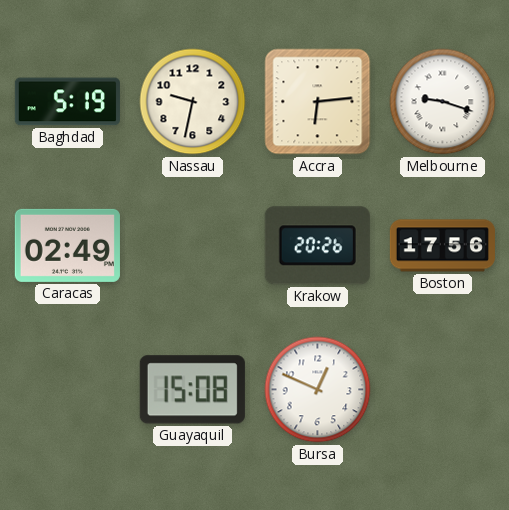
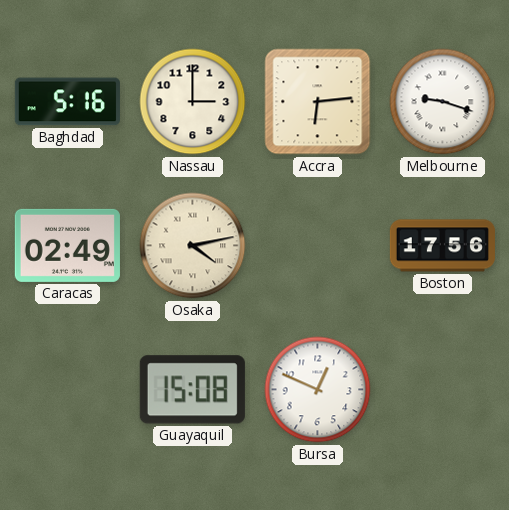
Baghdad: 5:19 -> 5:16
Nassau: 9:32 -> 3:00
Osaka: none -> 4:13
Krakow: 20:26 -> none
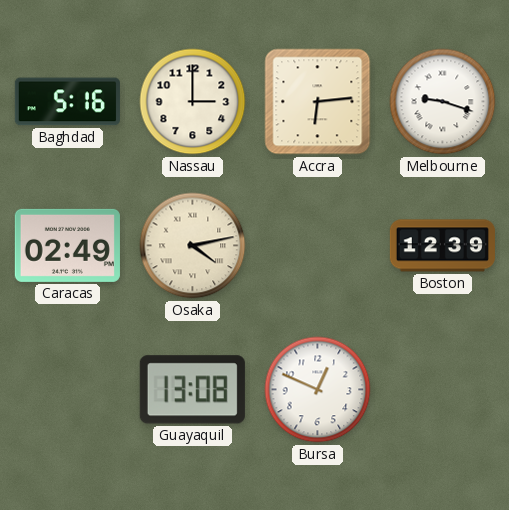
Boston: 17:56 -> 12:39
Guayaquil: 15:08 -> 13:08
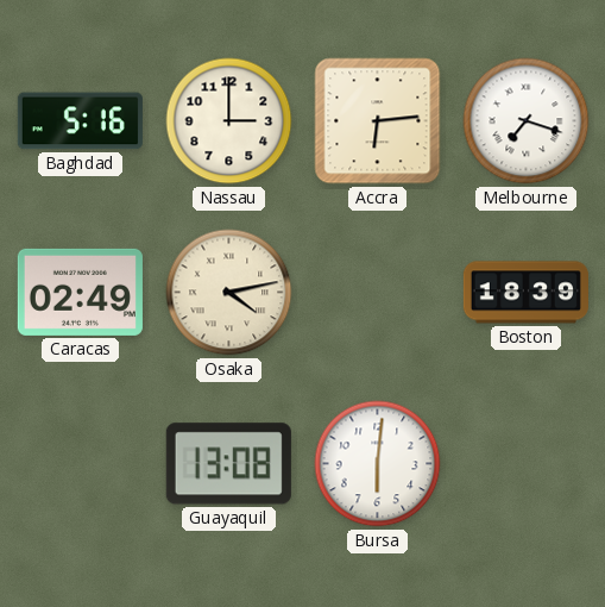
Melbourne: 9:18 -> 7:18
Boston: 12:39 -> 18:39
Bursa: 12:49 -> 6:01
